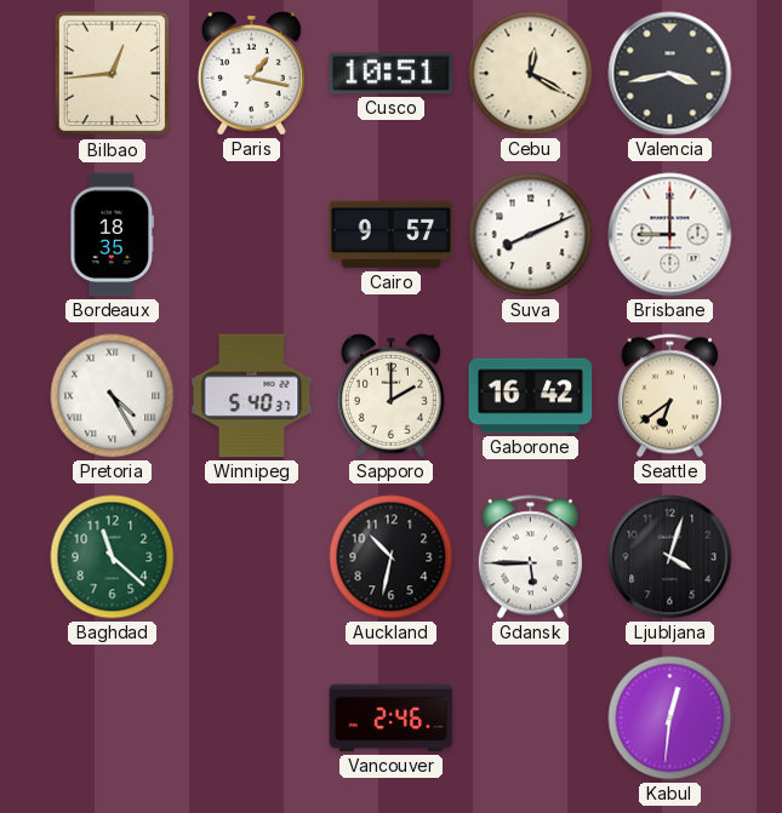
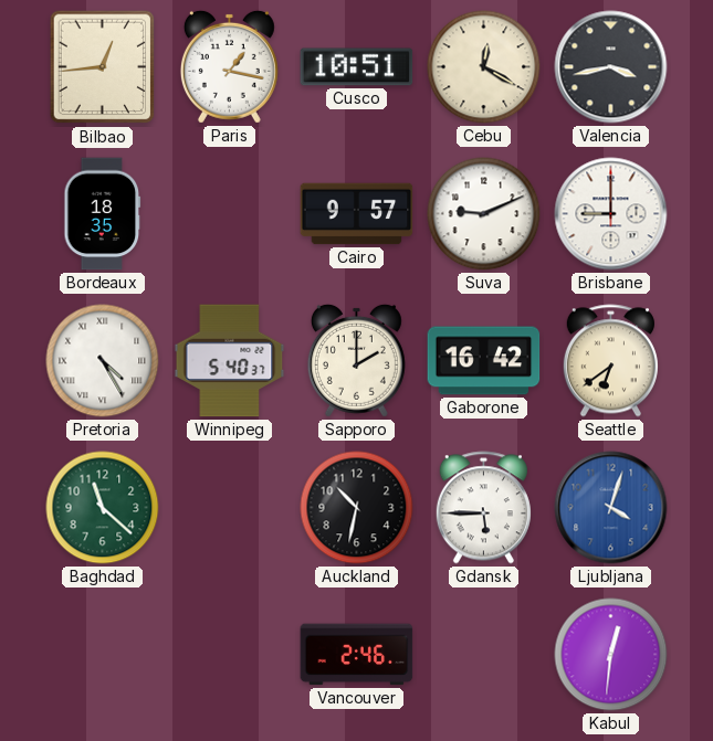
Suva: 8:11 -> 9:11
Ljubljana dial: black -> blue
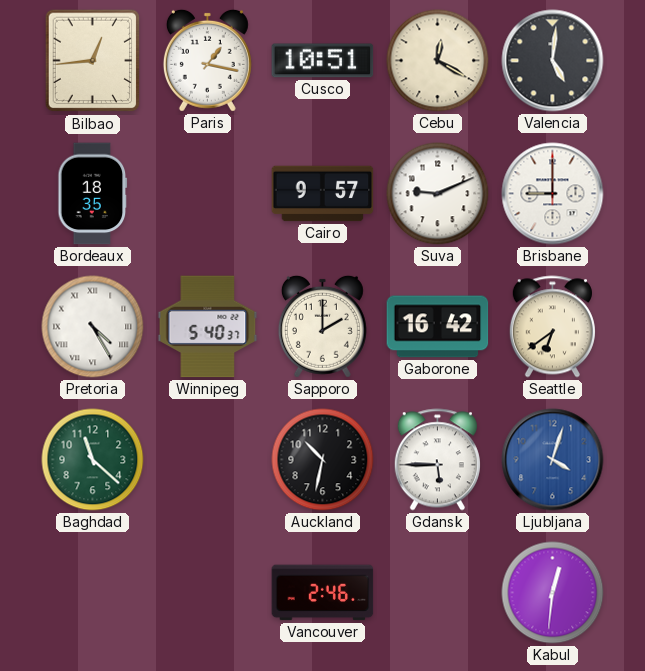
Valencia: 3:43 -> 5:01
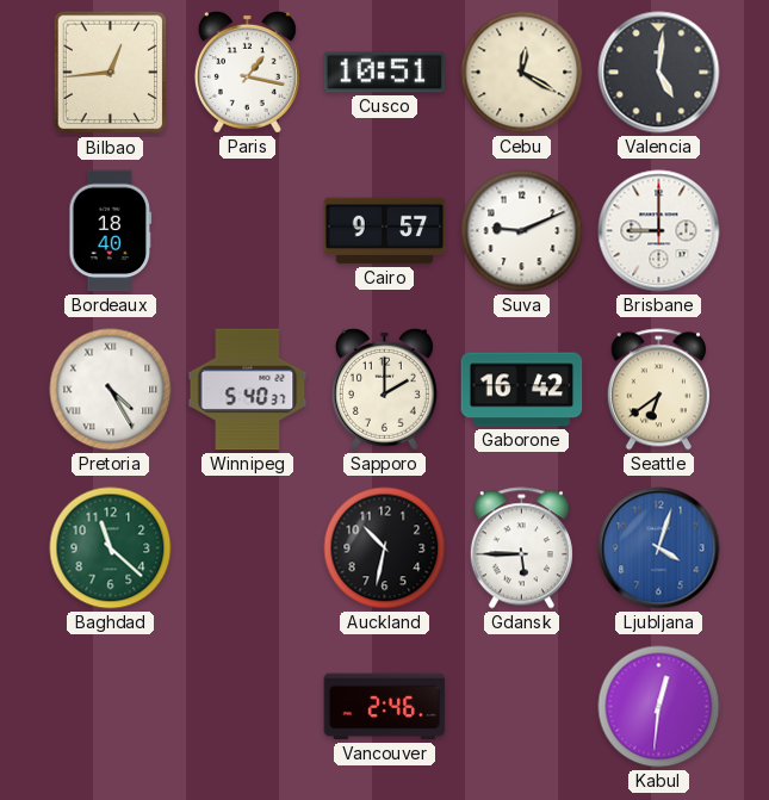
Bordeaux: 18:35 -> 18:40
